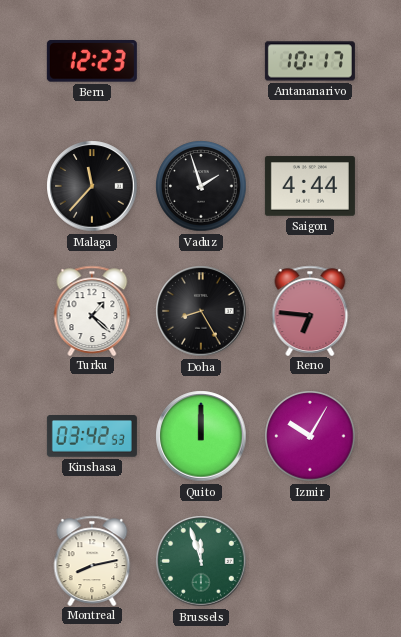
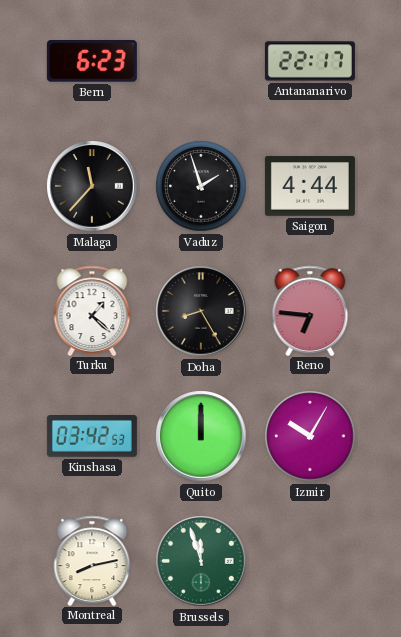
Bern: 12:23 -> 6:23
Antananarivo: 10:17 -> 22:17
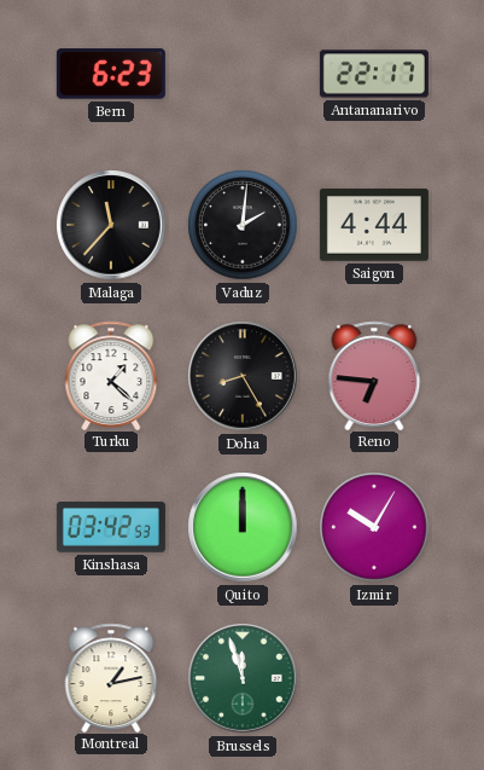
Vaduz: 1:57 -> 2:01
Montreal: 8:13 -> 1:13
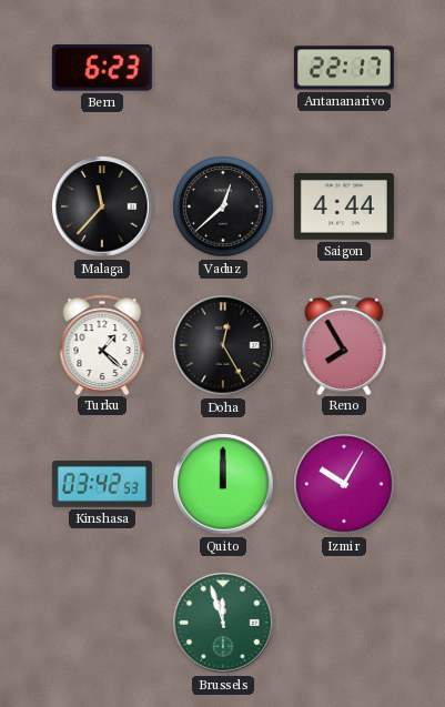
Vaduz: 2:01 -> 12:38
Doha: 8:25 -> 12:25
Reno: 6:46 -> 7:55
Montreal: 1:13 -> none
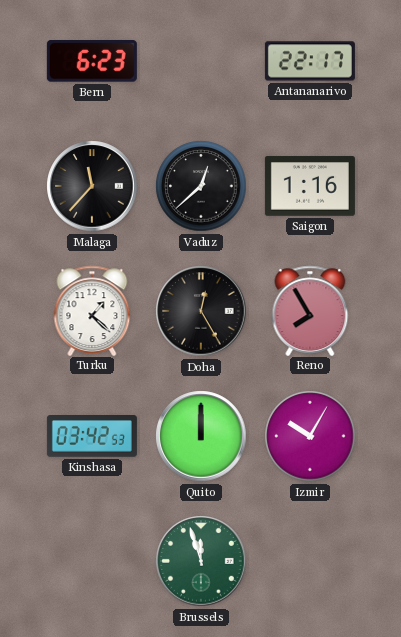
Saigon: 4:44 -> 1:16
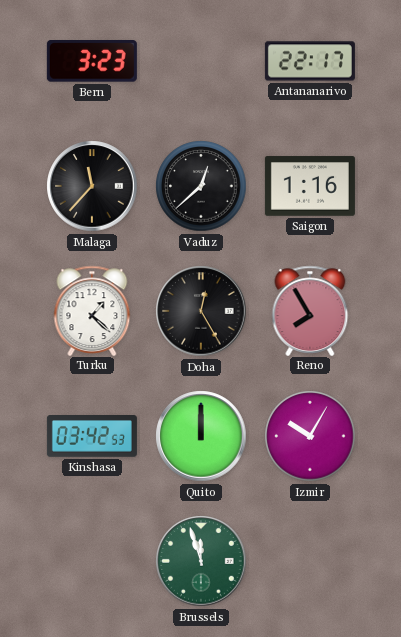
Bern: 6:23 -> 3:23
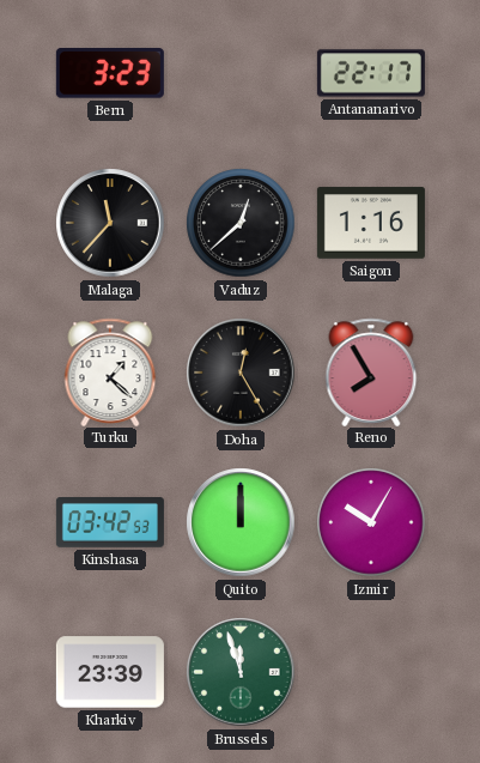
Kharkiv: none -> 23:39
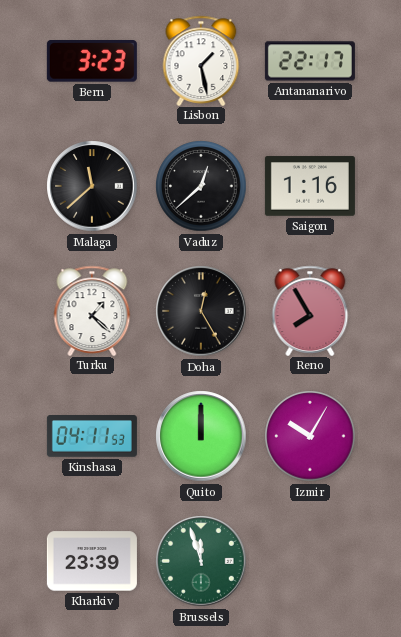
Lisbon: none -> 1:28
Malaga: 11:37 -> 11:38
Kinshasa: 03:42 -> 04:11
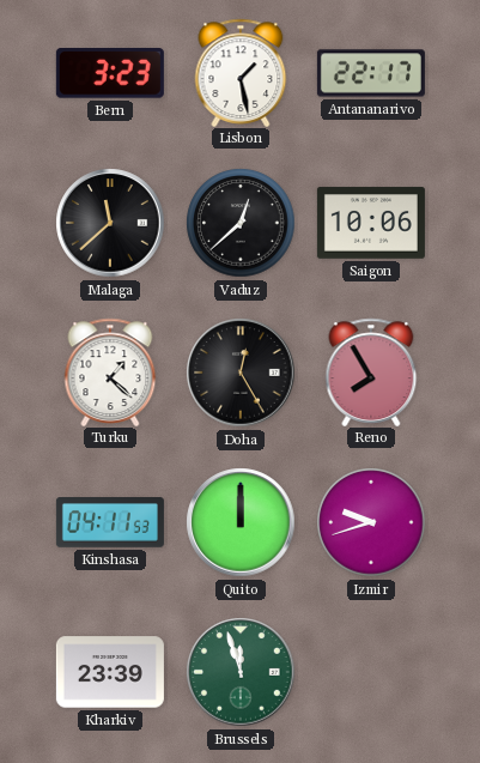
Saigon: 1:16 -> 10:06
Izmir: 10:05 -> 9:42
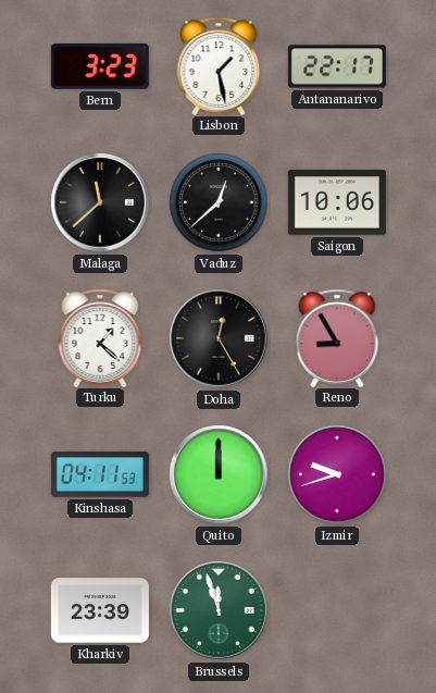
Reno: 7:55 -> 8:55
